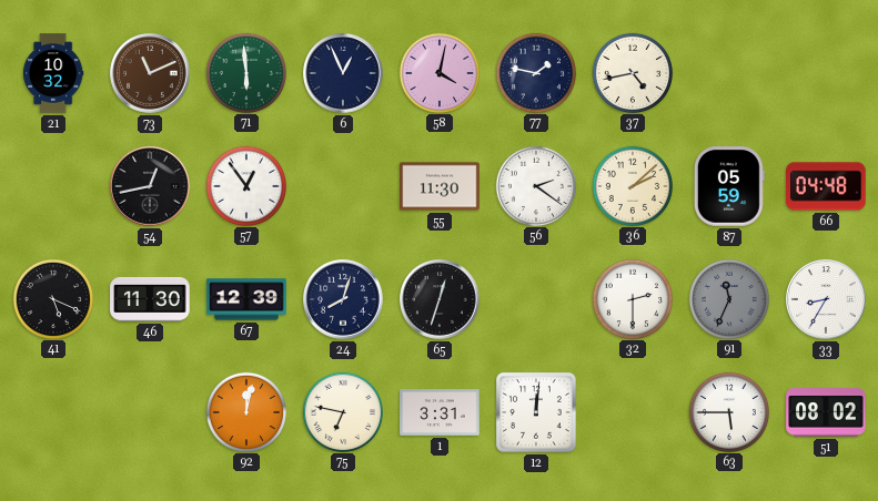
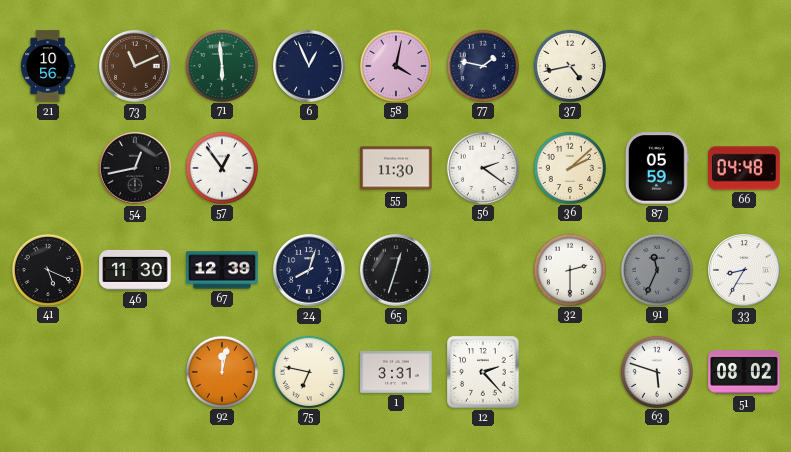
21: 10:32 -> 10:56
12: 12:01 -> 2:23
63: 5:45 -> 5:48
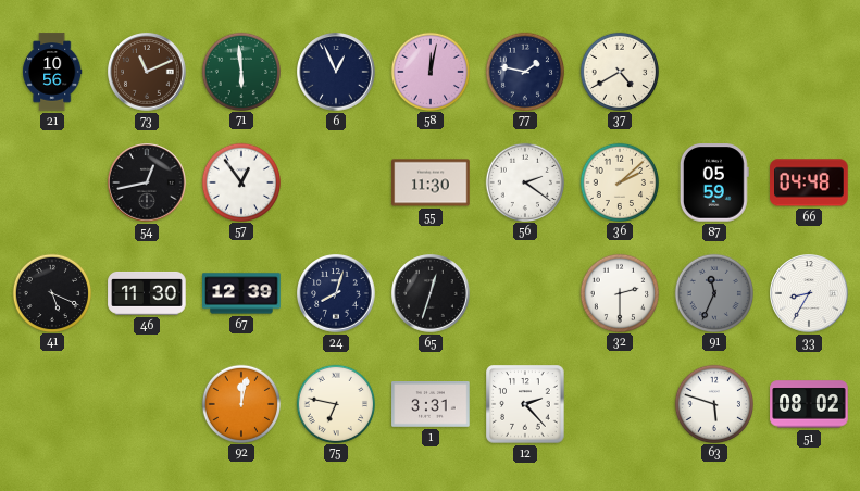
58: 4:02 -> 12:02
37: 4:43 -> 4:40
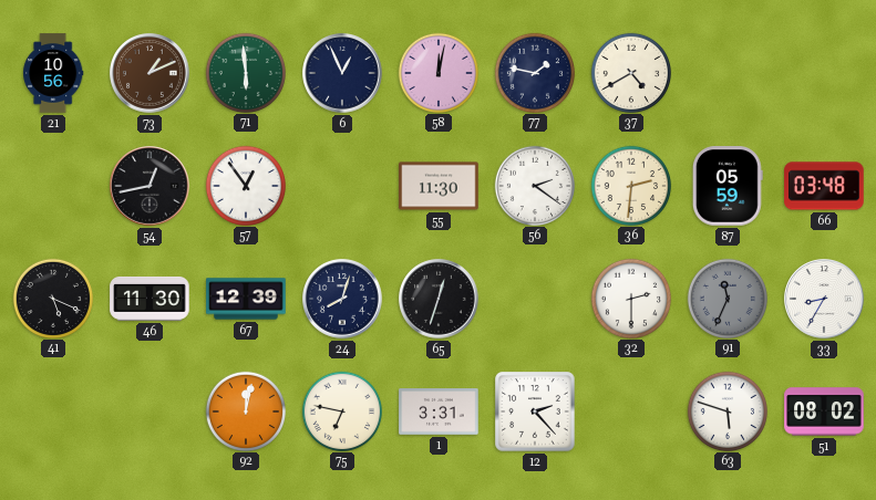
73: 11:11 -> 1:11
36: 2:08 -> 2:31
66: 04:48 -> 03:48
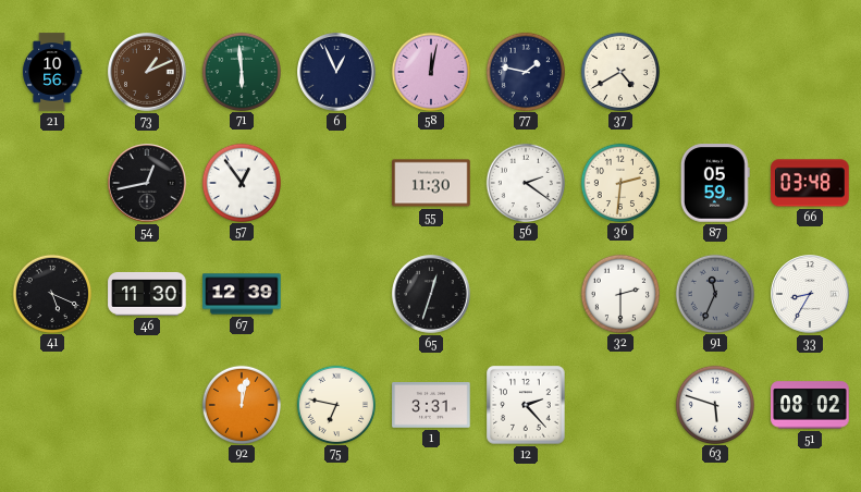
24: 8:03 -> none
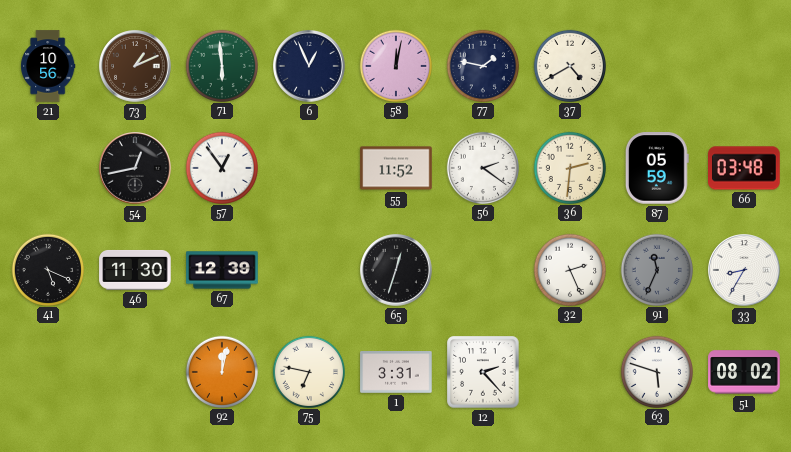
55: 11:30 -> 11:52
32: 2:30 -> 2:26
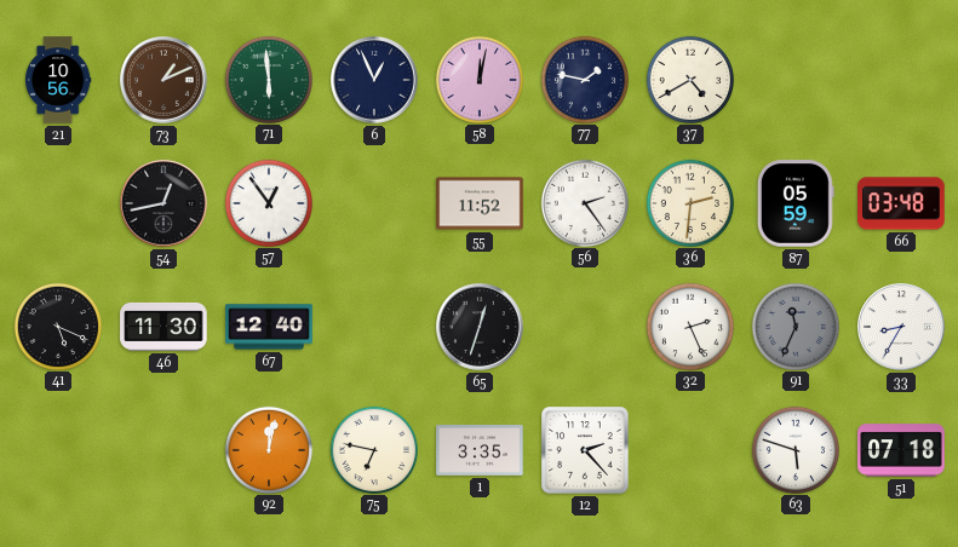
56: 2:21 -> 2:24
67: 12:39 -> 12:40
1: 3:31 -> 3:35
51: 08:02 -> 07:18
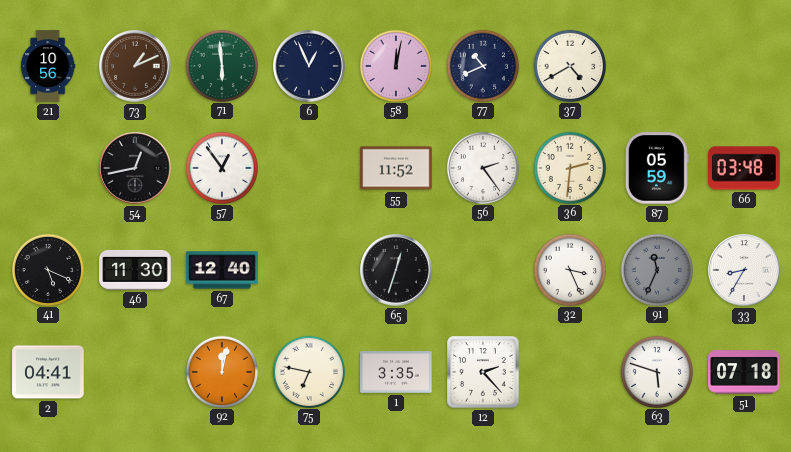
77: 1:47 -> 10:41
32: 2:26 -> 3:26
2: none -> 04:41
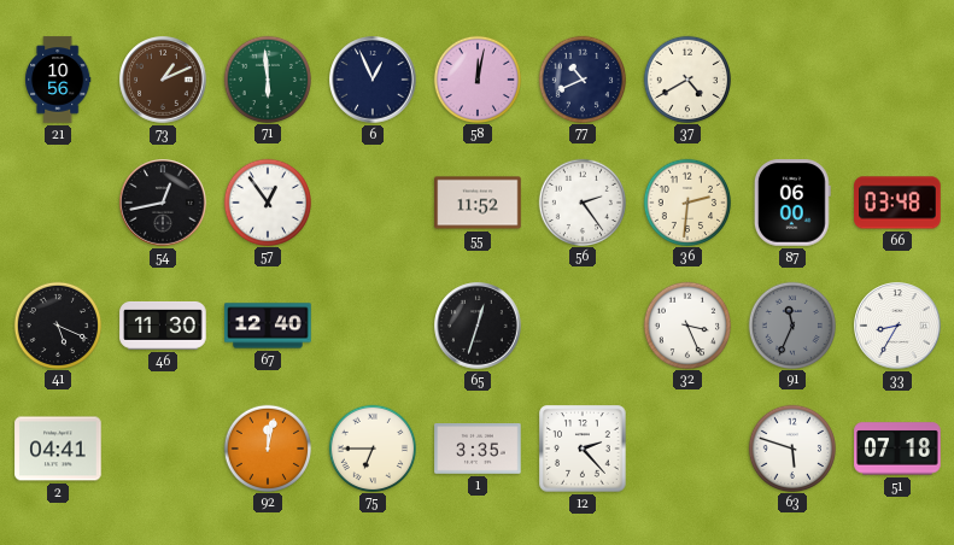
87: 05:59 -> 06:00
75: 6:47 -> 6:45
